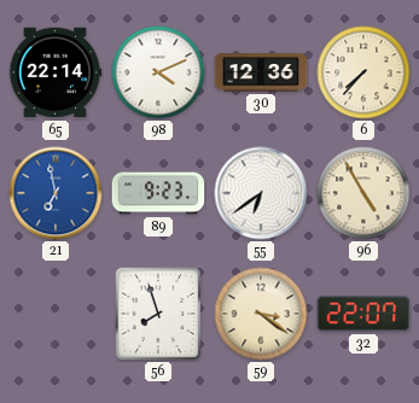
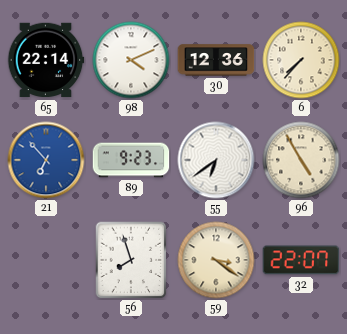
21: 6:58 -> 6:53
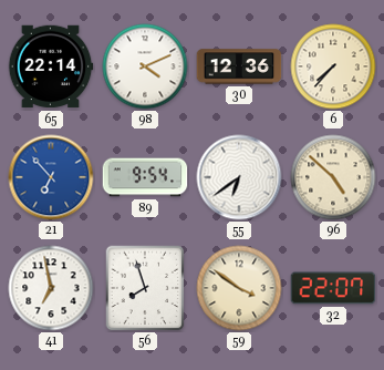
89: 9:23 -> 9:54
96: 4:55 -> 4:52
41: none -> 6:58
59: 3:21 -> 3:51
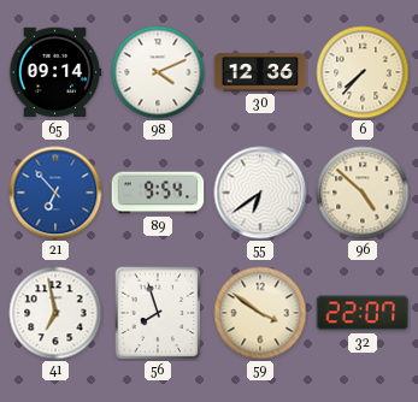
65: 22:14 -> 09:14
